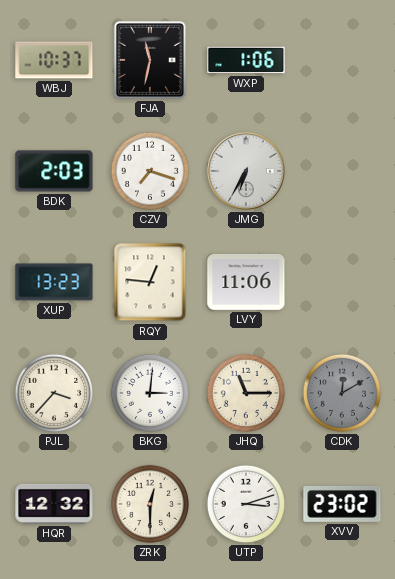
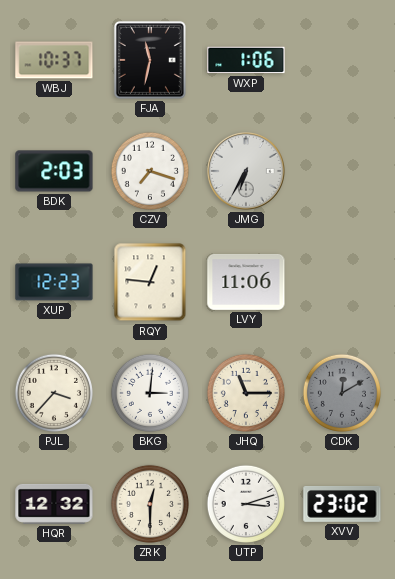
XUP: 13:23 -> 12:23
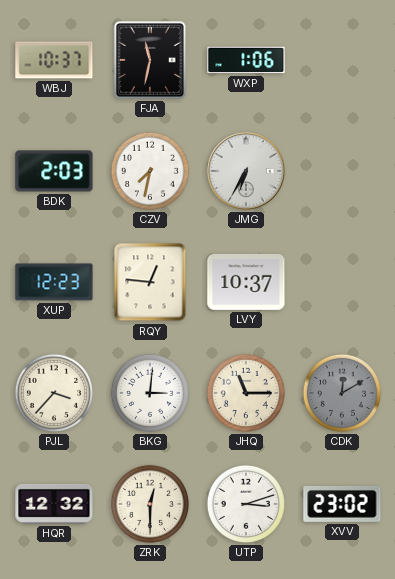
CZV: 7:18 -> 7:32
LVY: 11:06 -> 10:37
